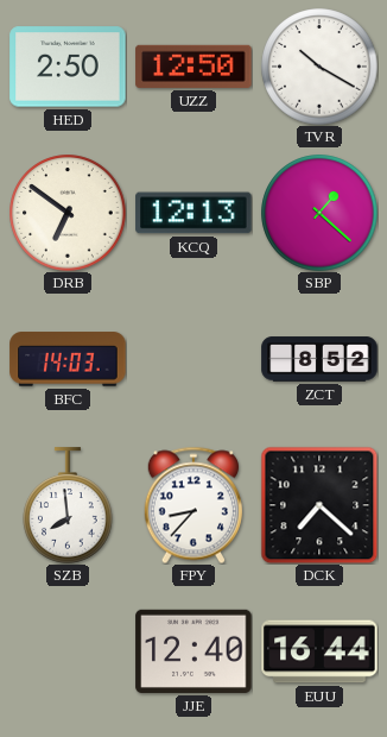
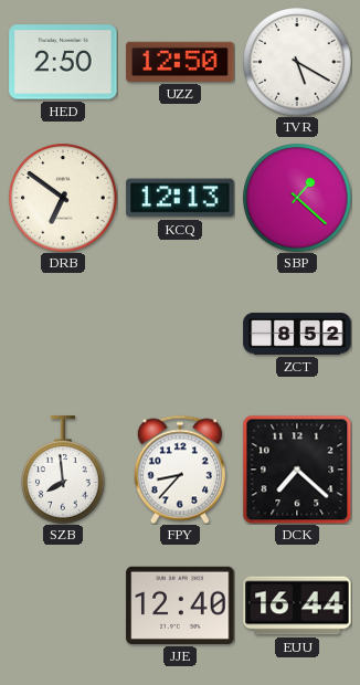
TVR: 10:20 -> 5:20
BFC: 14:03 -> none
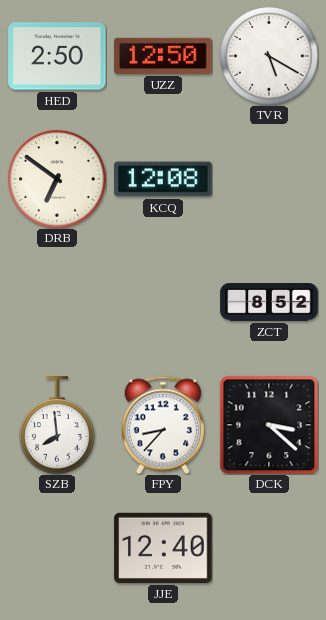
KCQ: 12:13 -> 12:08
SBP: 1:22 -> none
DCK: 7:22 -> 3:22
EUU: 16:44 -> none
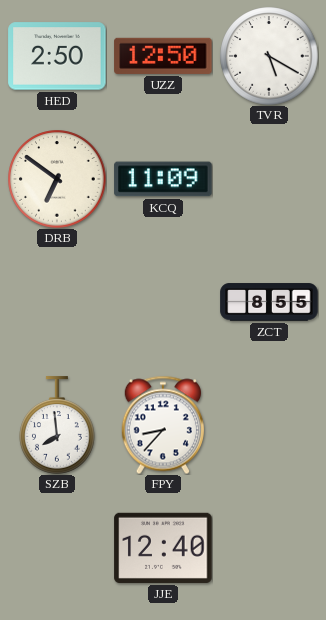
KCQ: 12:08 -> 11:09
ZCT: 8:52 -> 8:55
DCK: 3:22 -> none
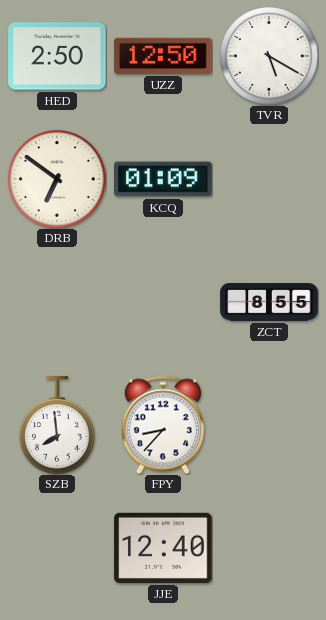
KCQ: 11:09 -> 01:09
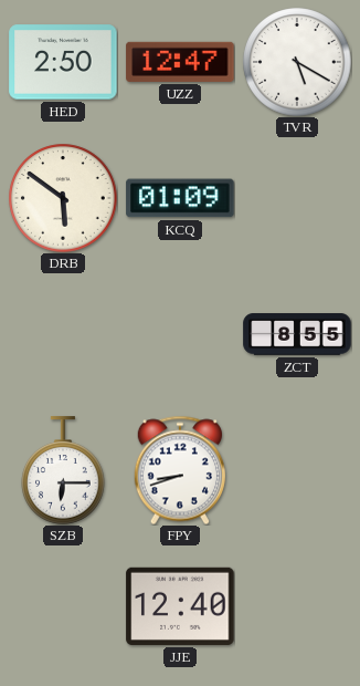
UZZ: 12:50 -> 12:47
DRB: 6:51 -> 5:51
SZB: 7:59 -> 6:15
FPY: 8:37 -> 8:42
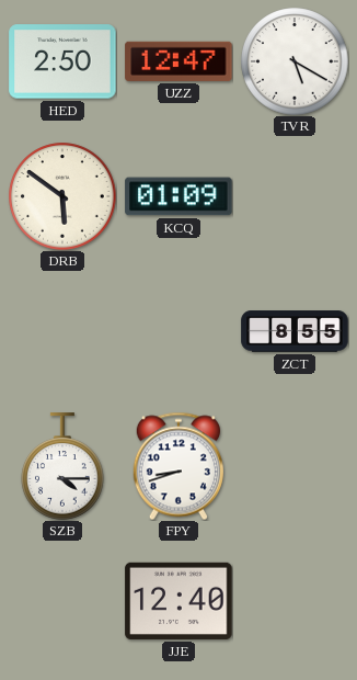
SZB: 6:15 -> 4:15
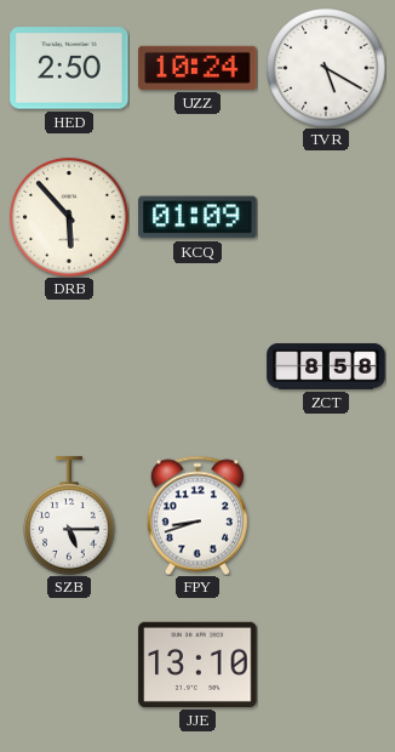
UZZ: 12:47 -> 10:24
DRB: 5:51 -> 5:53
ZCT: 8:55 -> 8:58
SZB: 4:15 -> 5:15
JJE: 12:40 -> 13:10
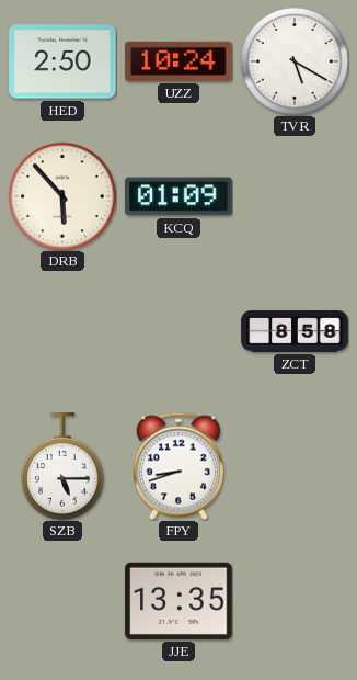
JJE: 13:10 -> 13:35
